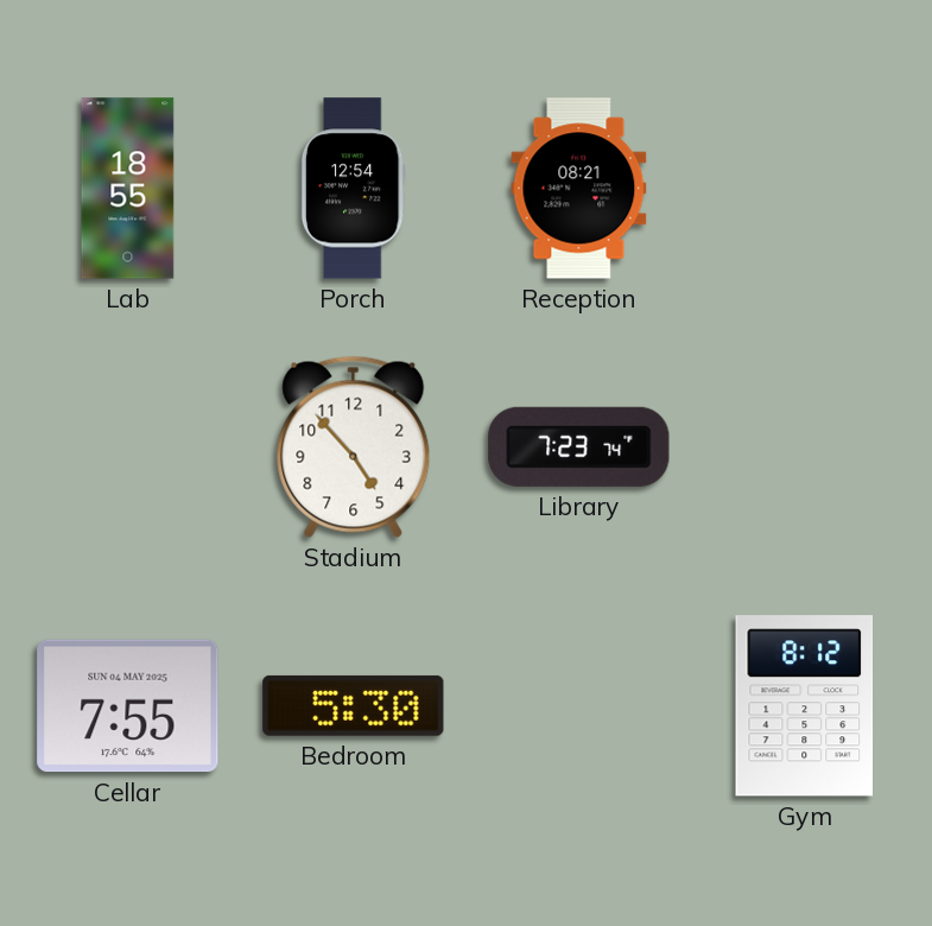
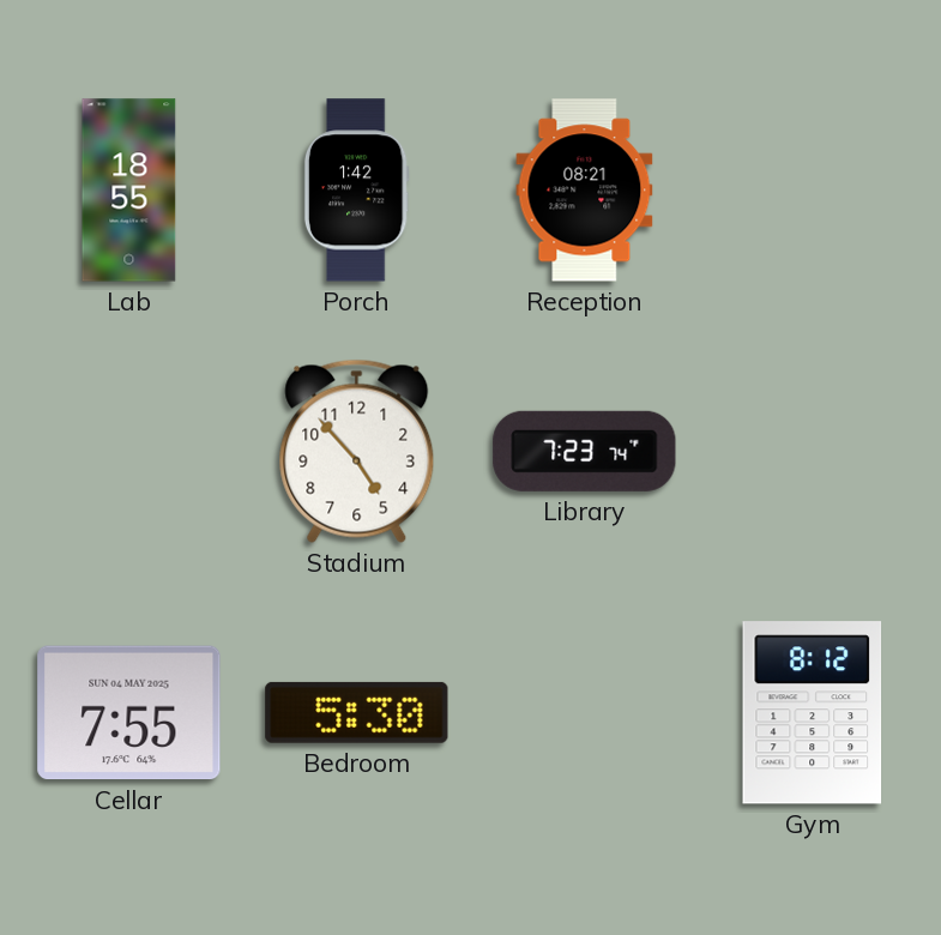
Porch: 12:54 -> 1:42
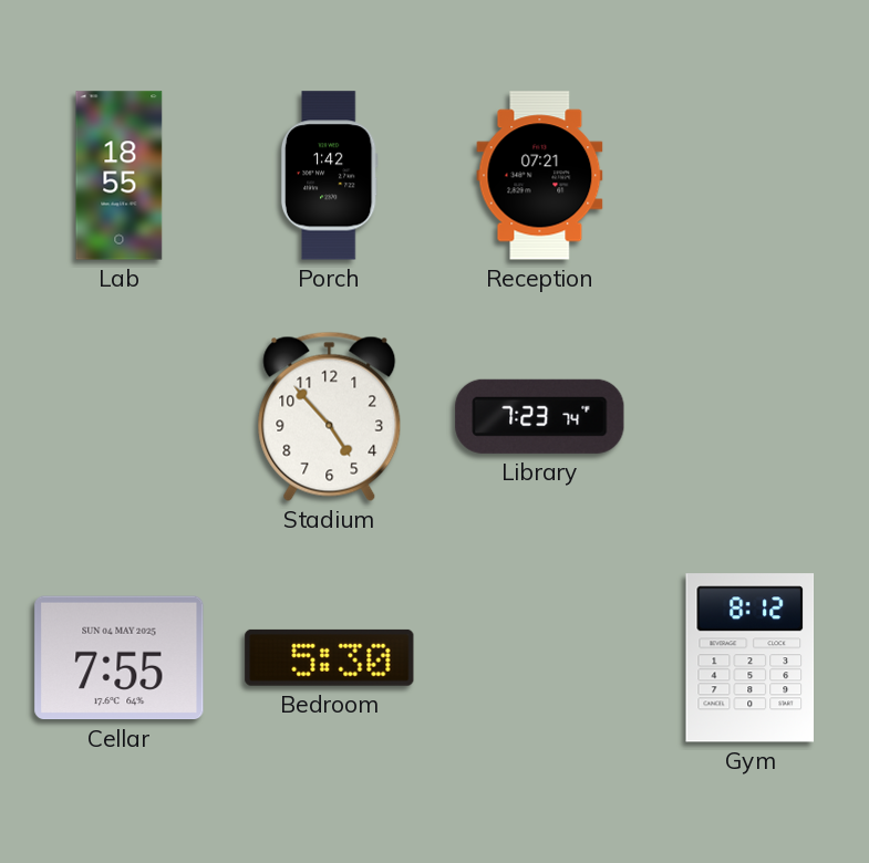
Reception: 08:21 -> 07:21
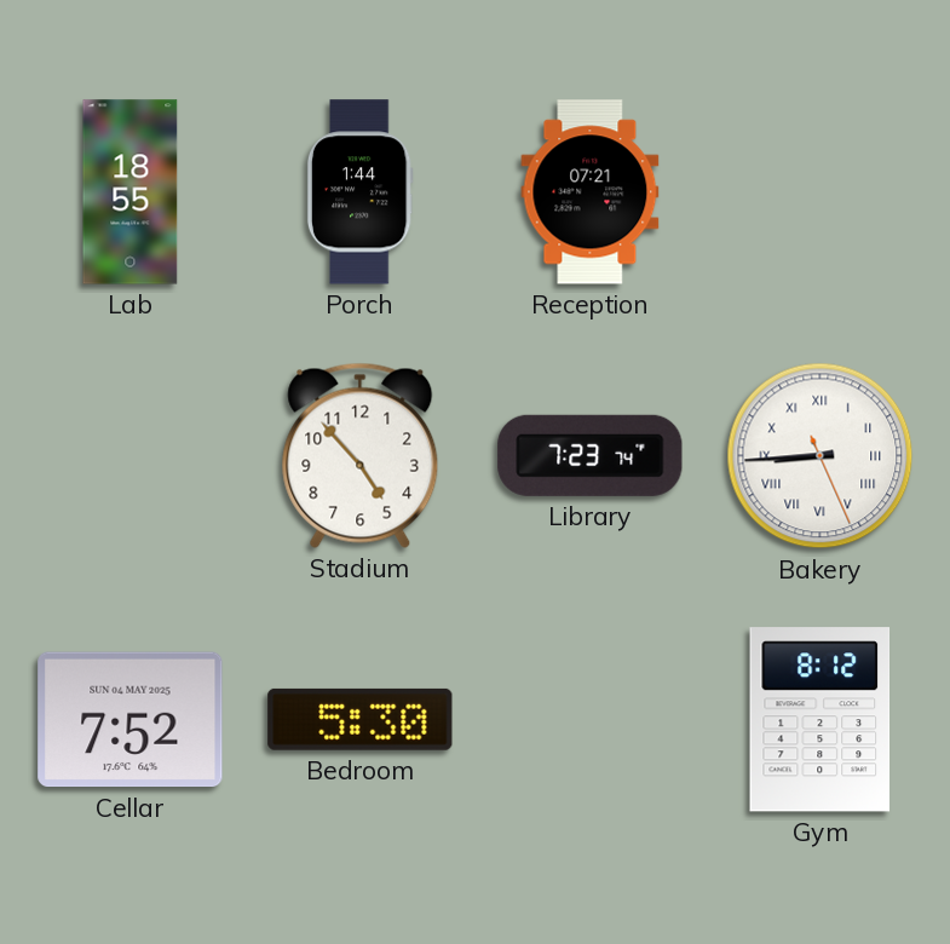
Porch: 1:42 -> 1:44
Bakery: none -> 8:44
Cellar: 7:55 -> 7:52
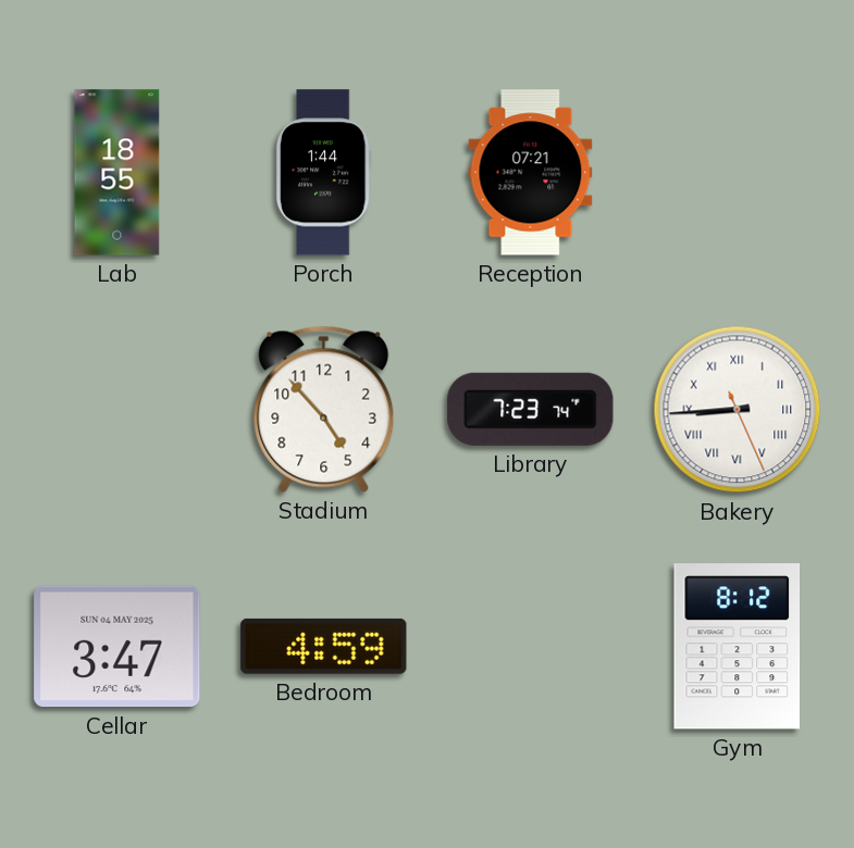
Cellar: 7:52 -> 3:47
Bedroom: 5:30 -> 4:59
